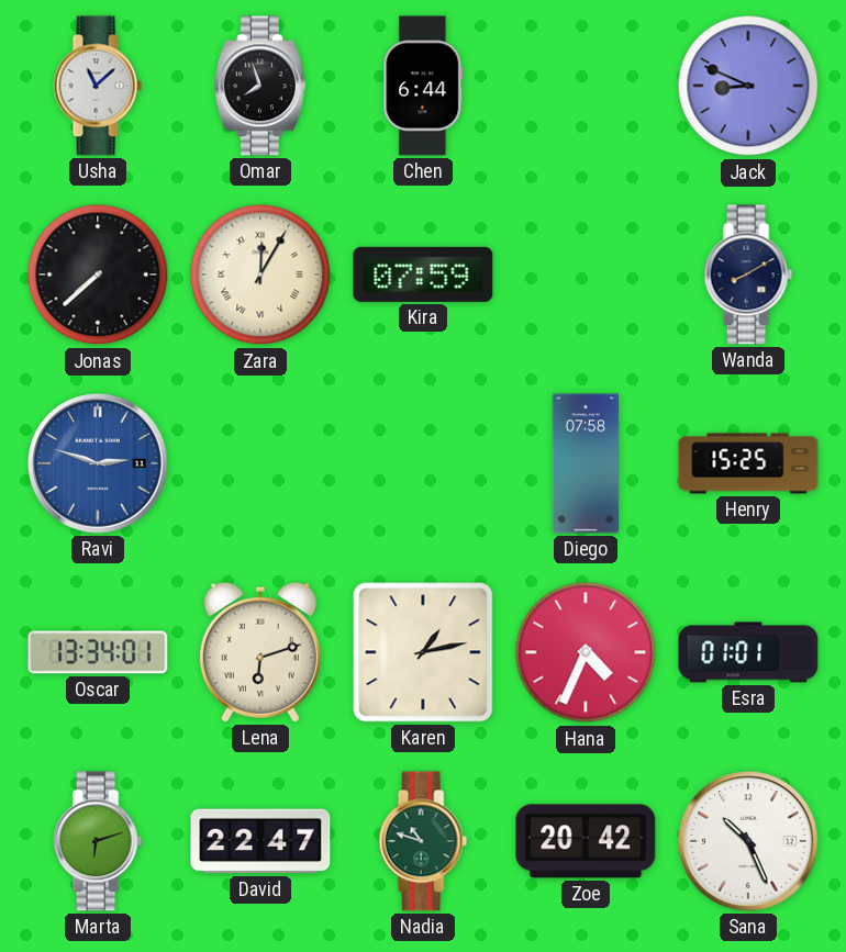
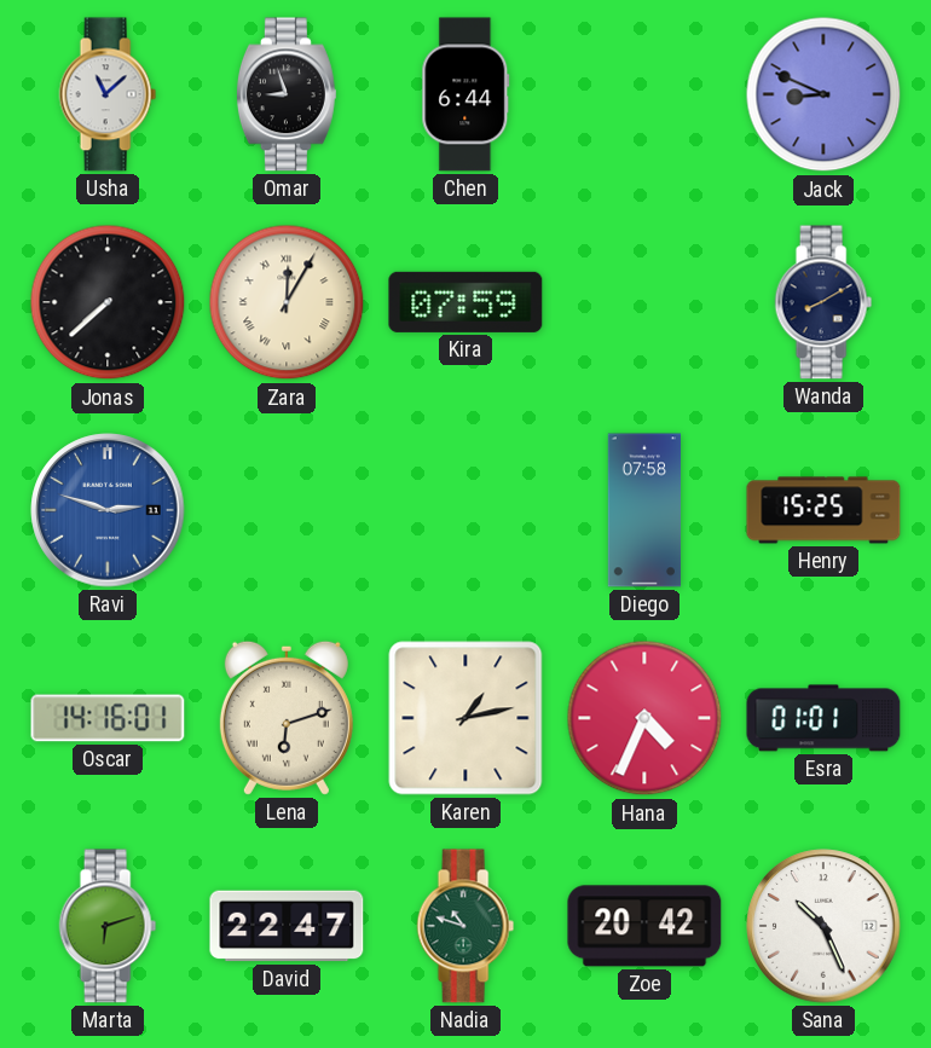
Omar: 7:57 -> 8:57
Oscar: 13:34 -> 14:16
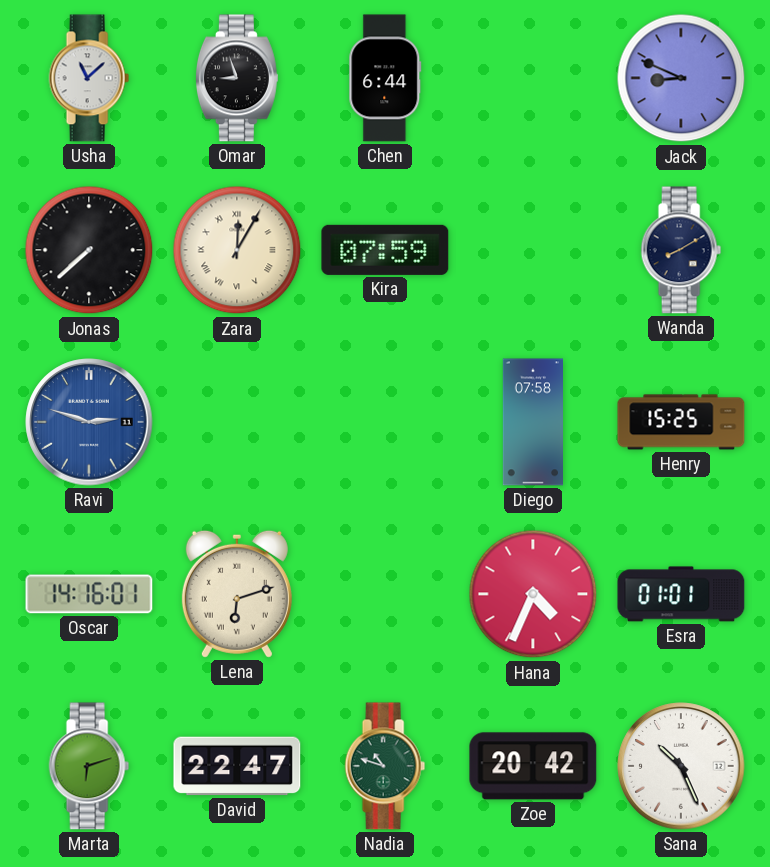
Karen: 1:13 -> none
